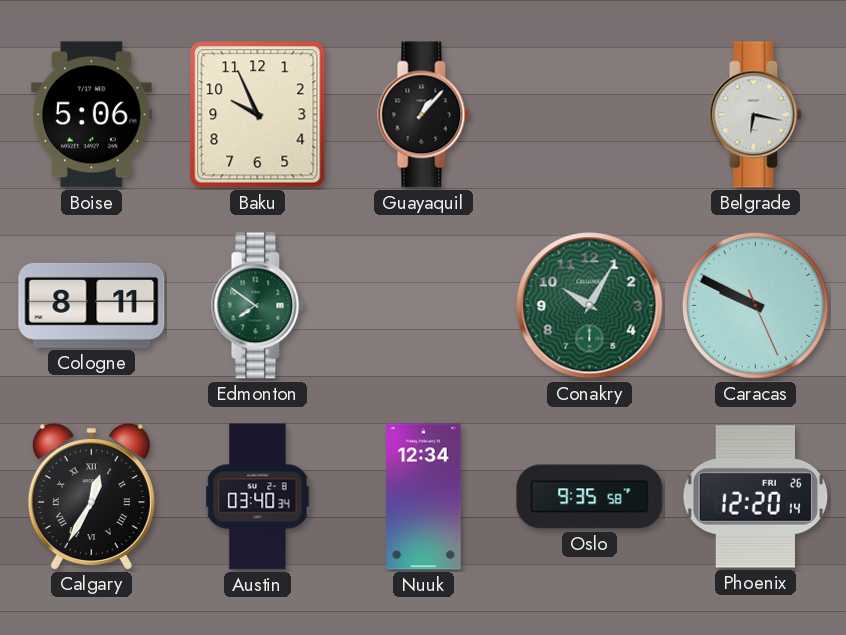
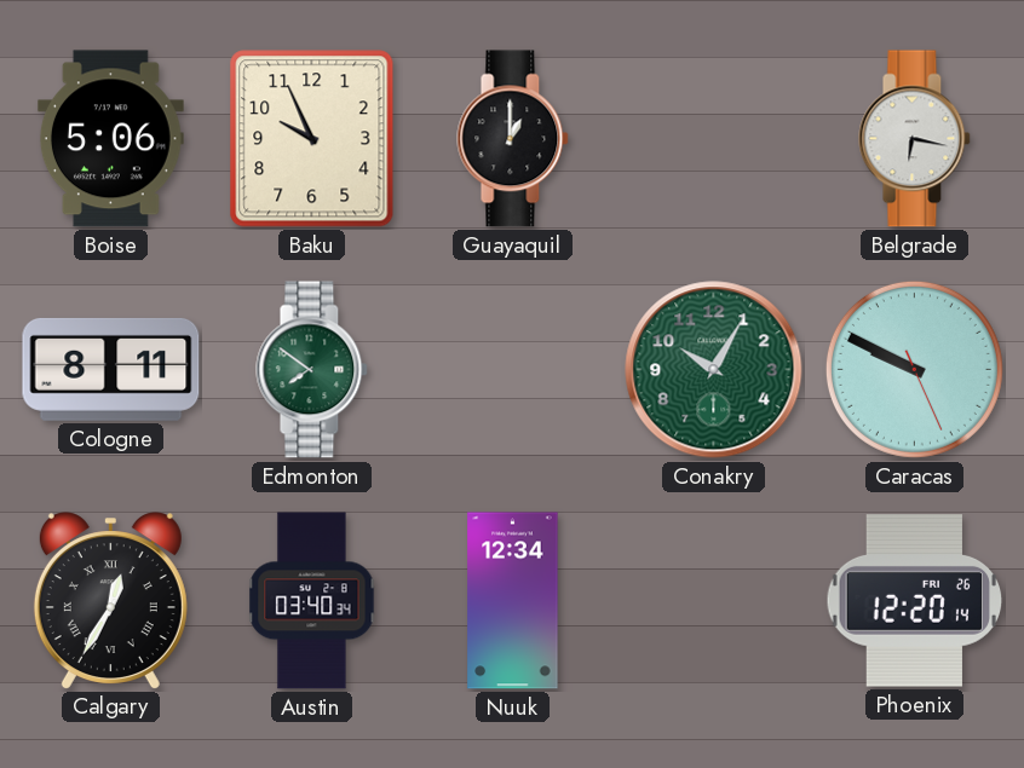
Guayaquil: 1:07 -> 1:00
Oslo: 9:35 -> none
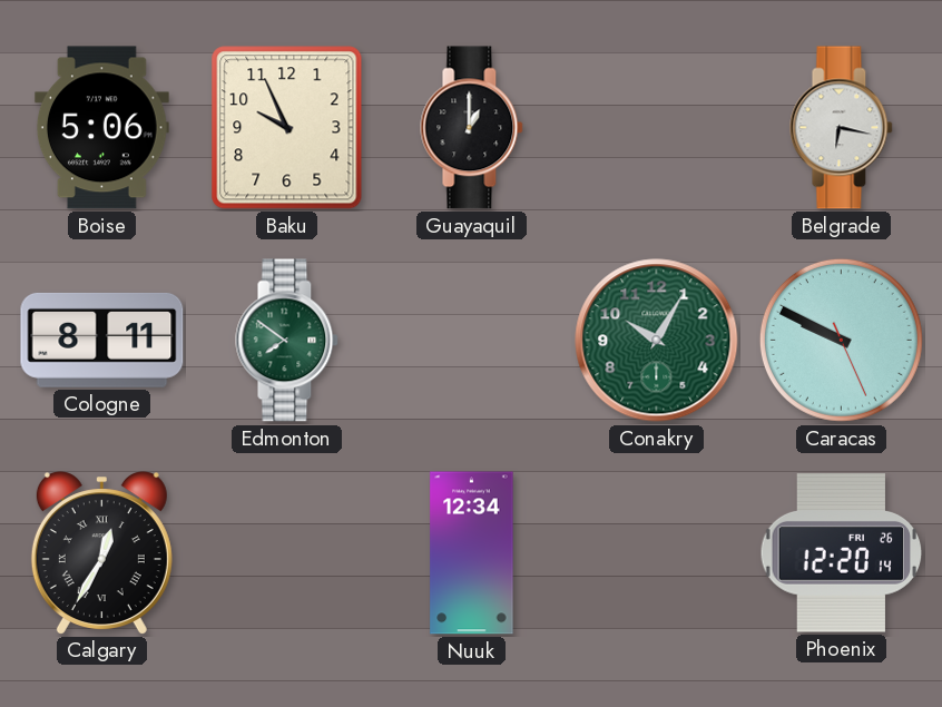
Austin: 03:40 -> none
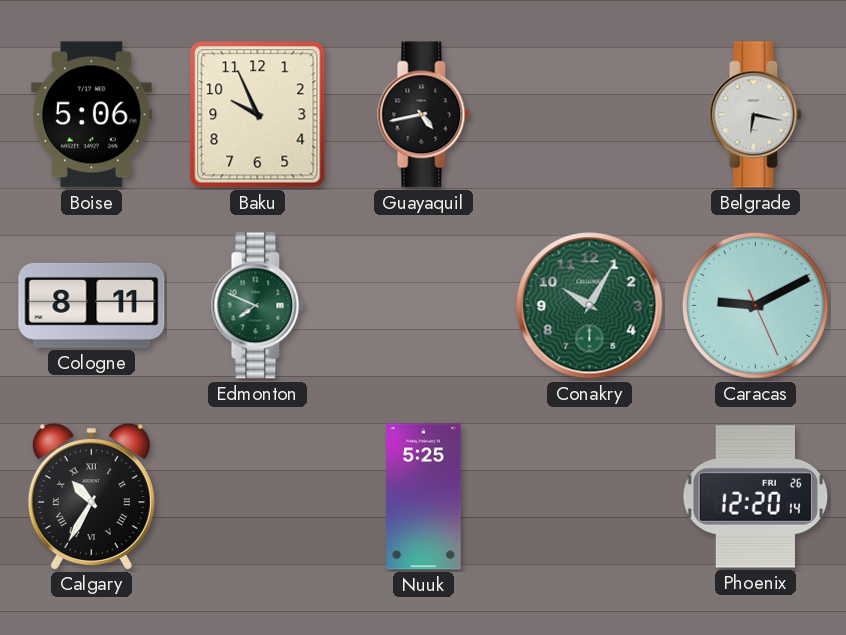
Guayaquil: 1:00 -> 4:43
Edmonton: 7:51 -> 7:49
Caracas: 9:49 -> 9:10
Calgary: 12:35 -> 10:35
Nuuk: 12:34 -> 5:25
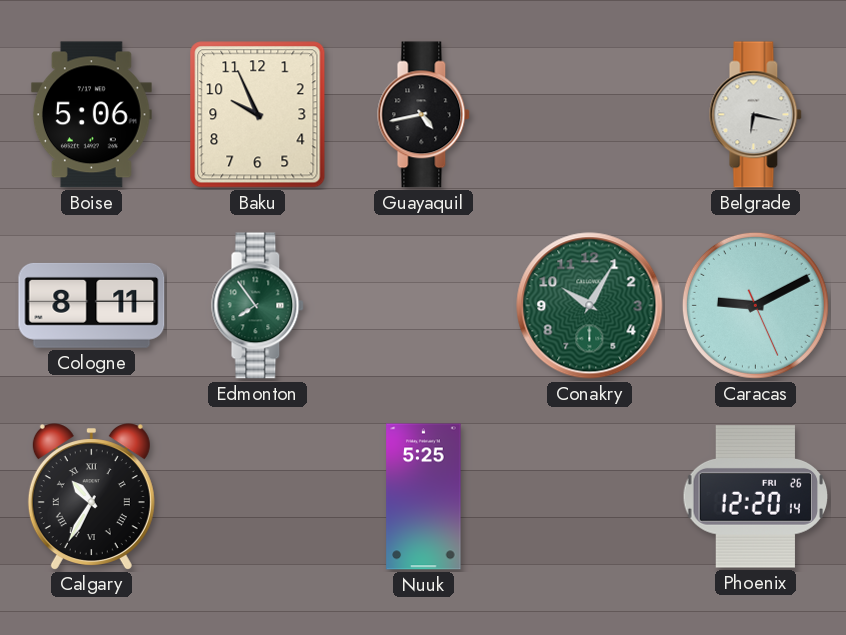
Edmonton: 7:49 -> 7:54
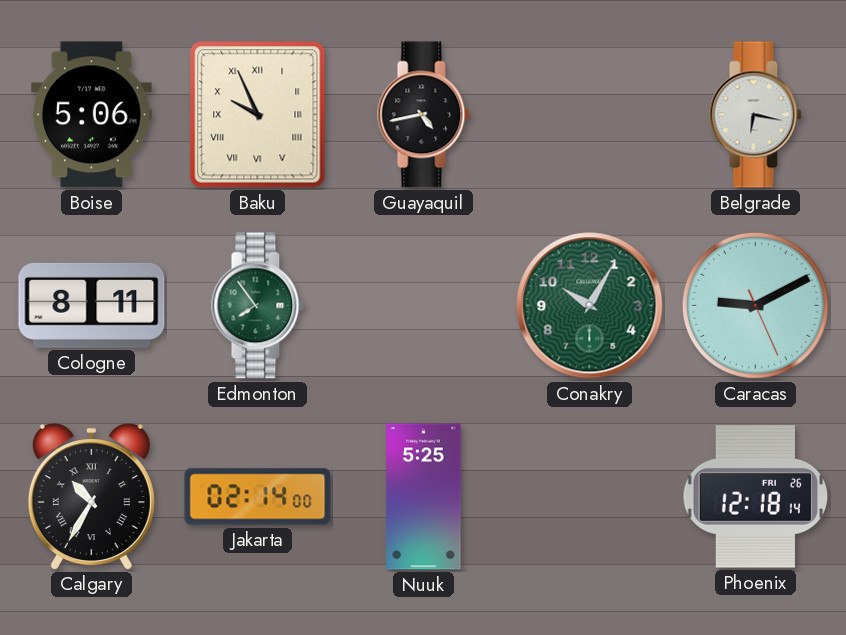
Baku numerals: Arabic -> Roman
Jakarta: none -> 02:14
Phoenix: 12:20 -> 12:18
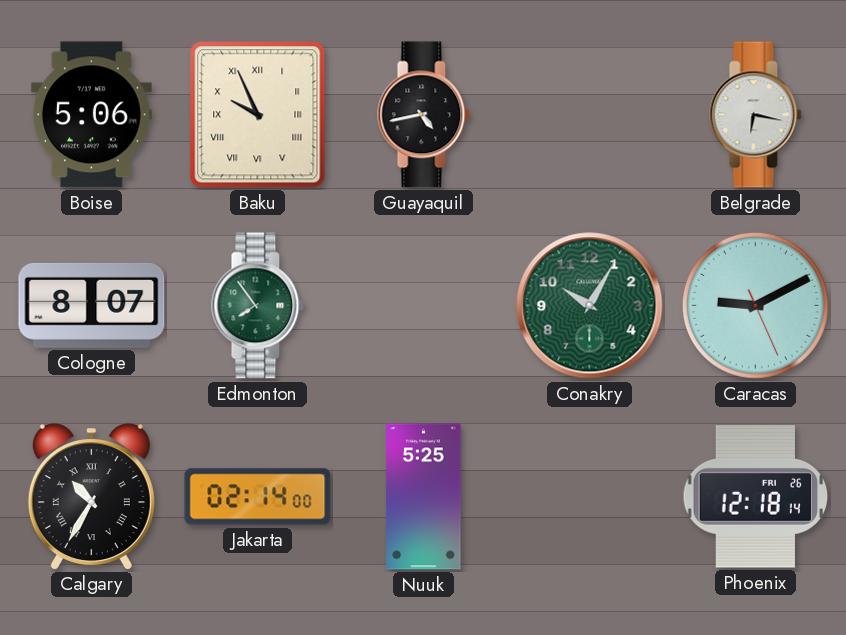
Cologne: 8:11 -> 8:07
